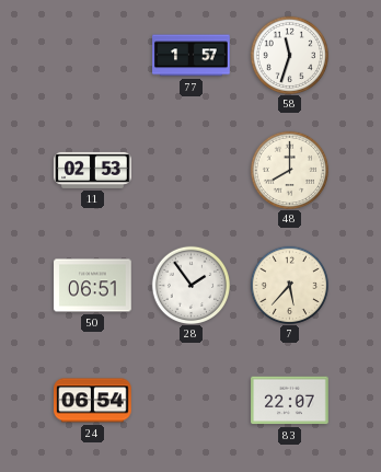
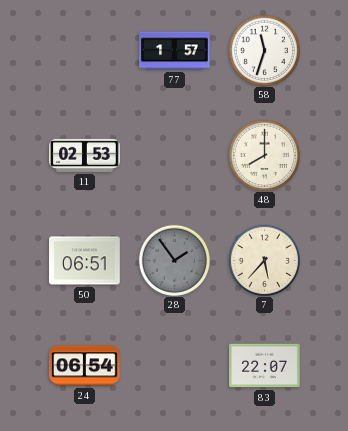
28 dial: white -> grey
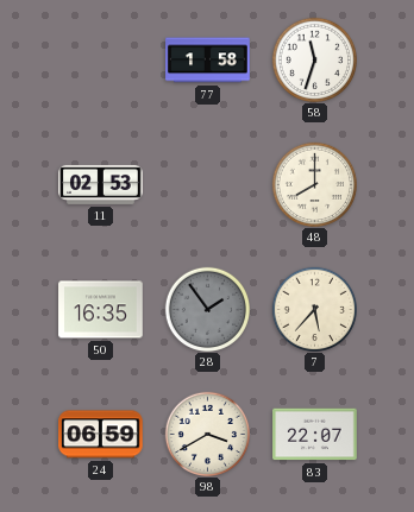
77: 1:57 -> 1:58
50: 06:51 -> 16:35
24: 06:54 -> 06:59
98: none -> 3:40
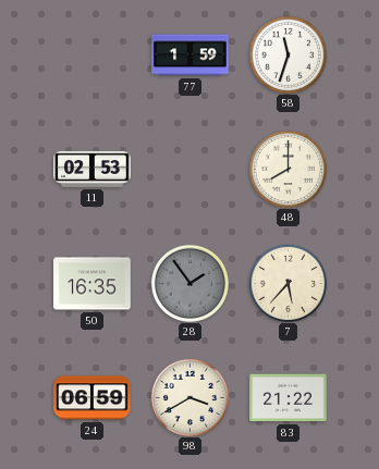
77: 1:58 -> 1:59
83: 22:07 -> 21:22
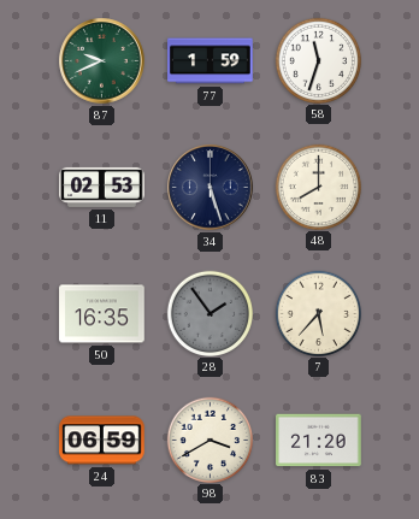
87: none -> 9:41
34: none -> 5:27
83: 21:22 -> 21:20
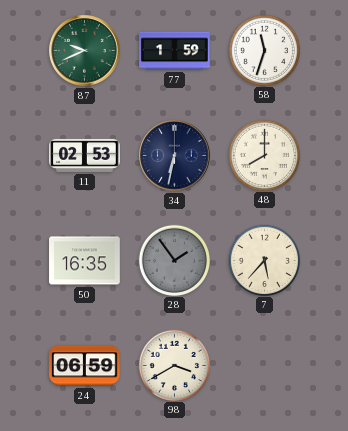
34: 5:27 -> 6:32
83: 21:20 -> none
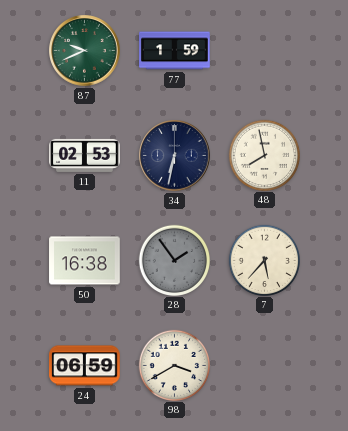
58: 11:33 -> none
48: 8:00 -> 7:58
50: 16:35 -> 16:38
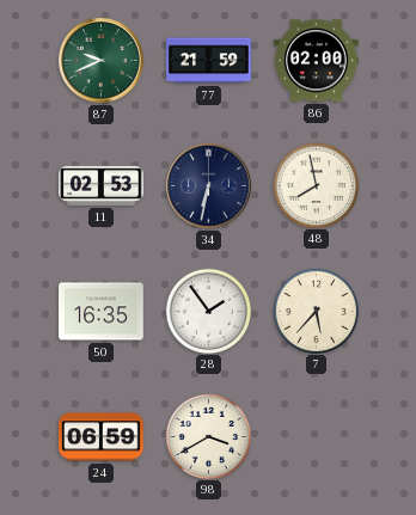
77: 1:59 -> 21:59
86: none -> 02:00
50: 16:38 -> 16:35
28 dial: grey -> white
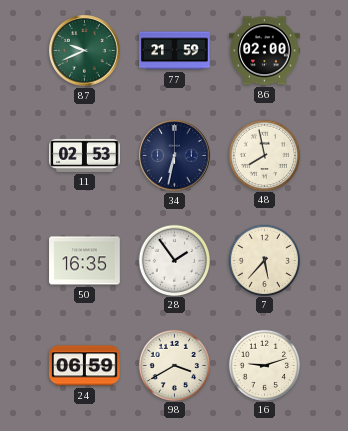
16: none -> 9:12
